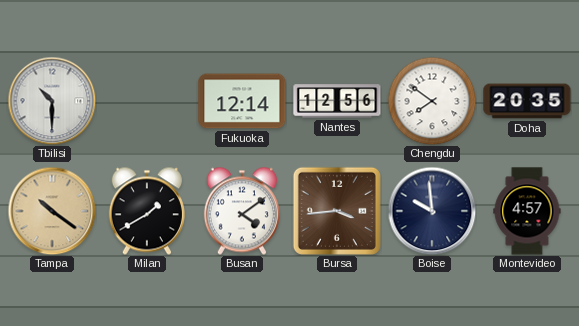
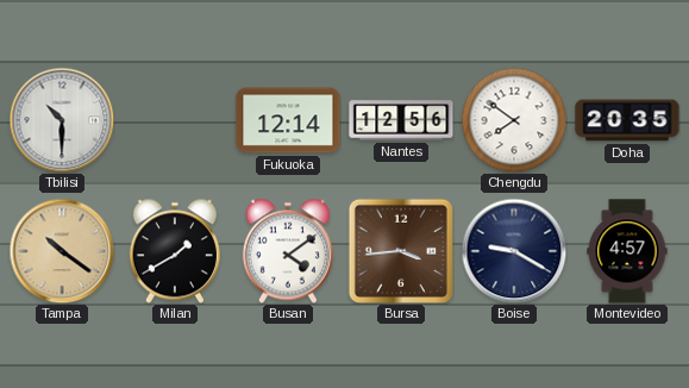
Boise: 9:59 -> 9:20
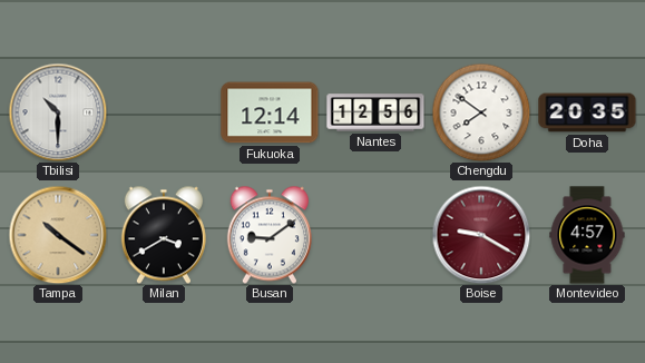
Milan: 1:40 -> 3:40
Busan: 4:09 -> 9:09
Bursa: 3:44 -> none
Boise dial: navy -> burgundy
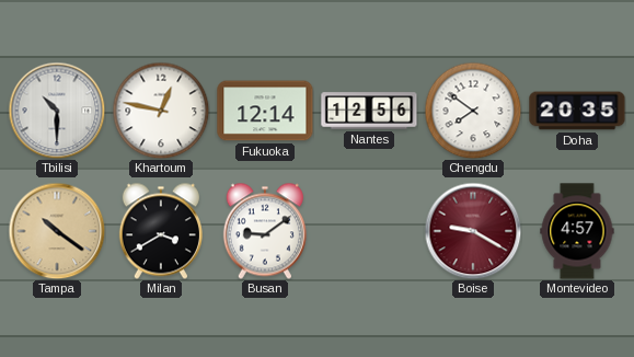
Khartoum: none -> 12:47
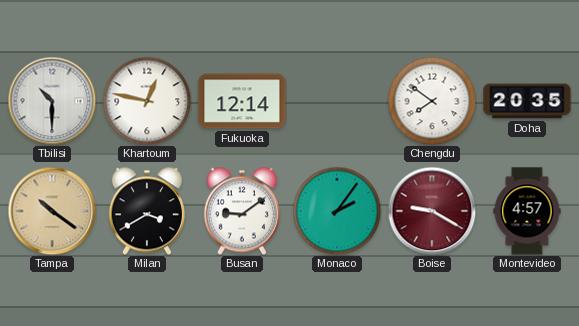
Nantes: 12:56 -> none
Monaco: none -> 2:06
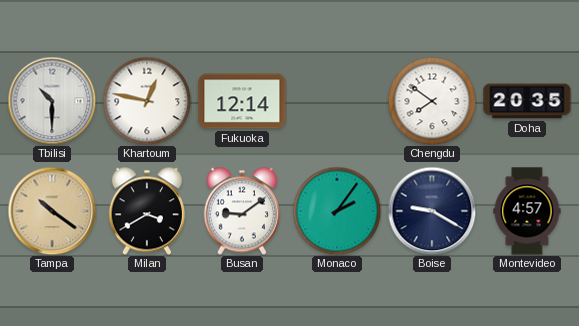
Boise dial: burgundy -> navy
